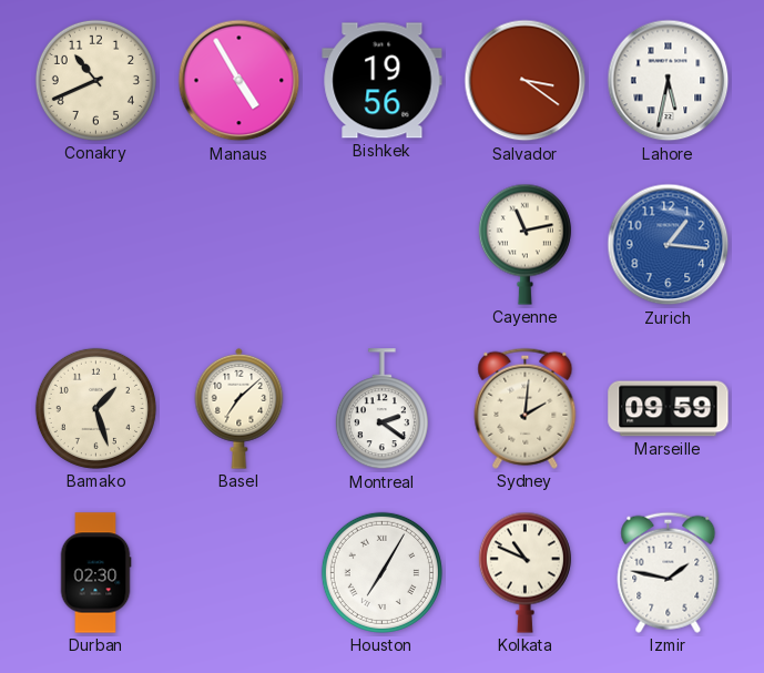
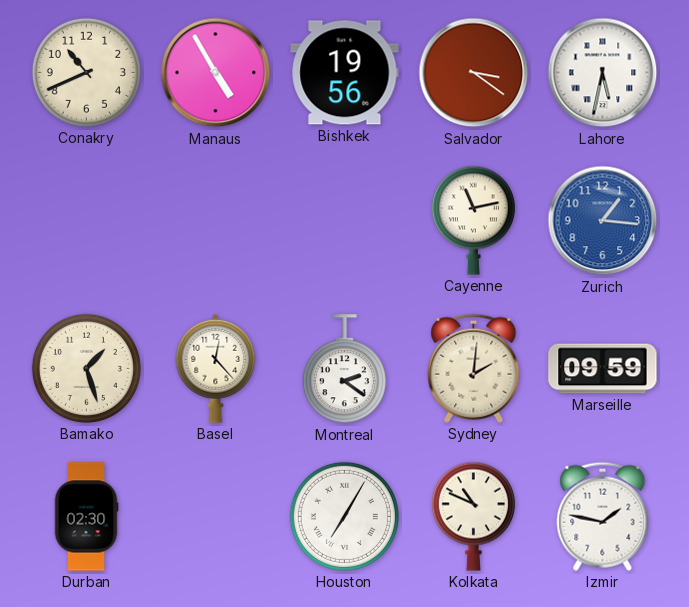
Basel: 7:08 -> 12:23
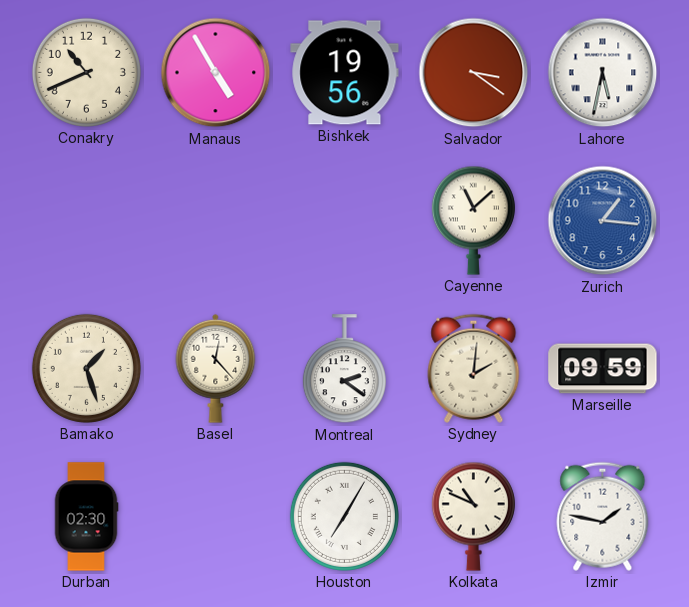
Cayenne: 11:13 -> 11:08
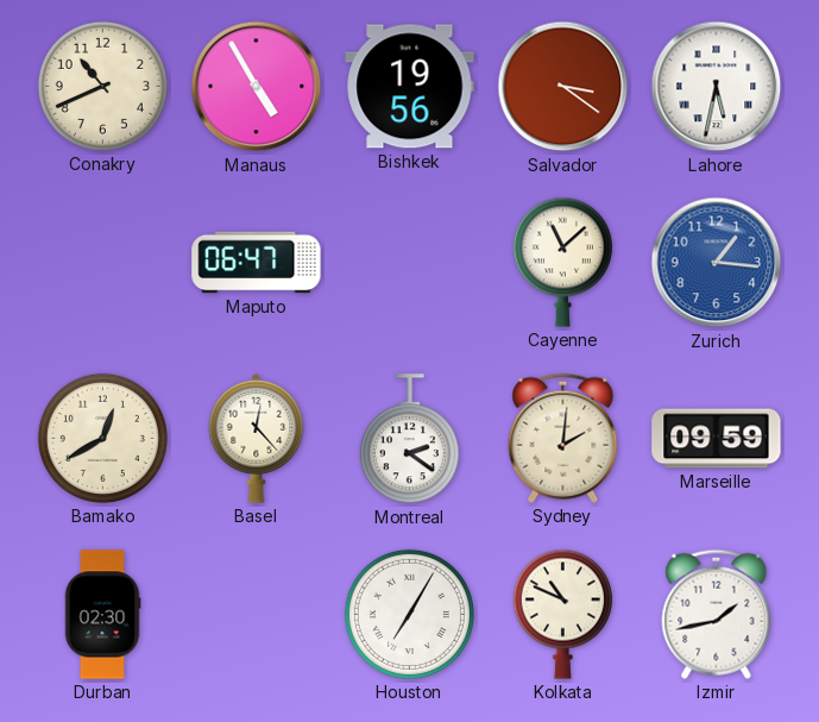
Maputo: none -> 06:47
Bamako: 1:27 -> 12:40
Izmir: 1:47 -> 1:43
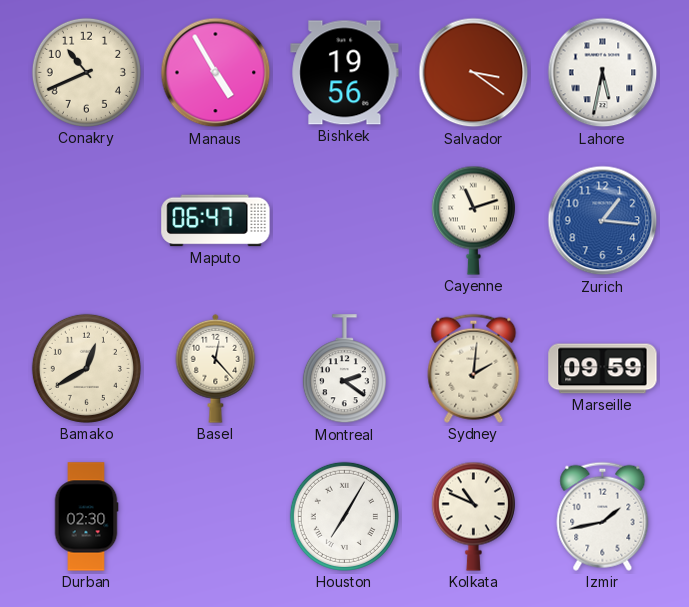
Cayenne: 11:08 -> 11:12
